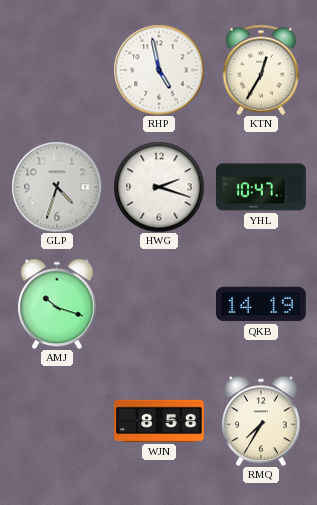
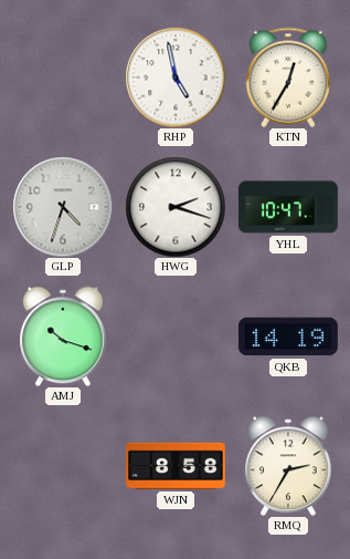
RMQ: 7:35 -> 2:35
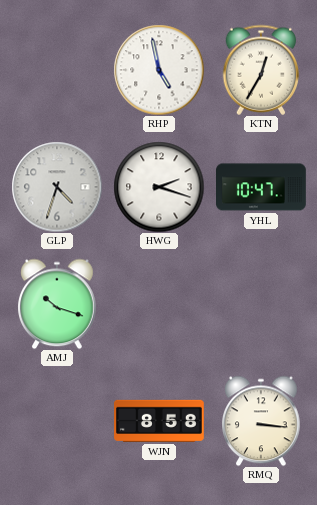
QKB: 14:19 -> none
RMQ: 2:35 -> 3:16
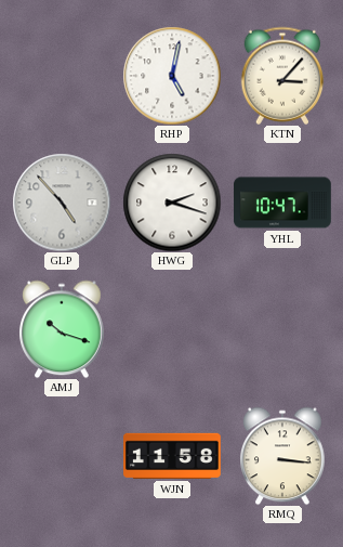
RHP: 4:58 -> 5:02
KTN: 12:35 -> 3:07
GLP: 4:33 -> 4:53
WJN: 8:58 -> 11:58
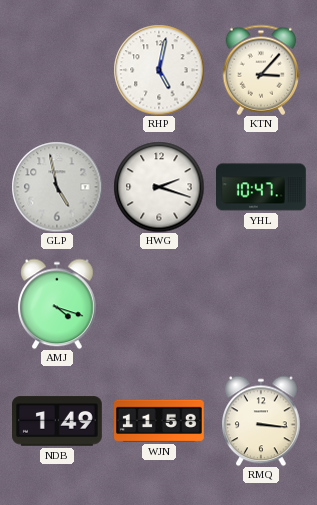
GLP: 4:53 -> 4:58
AMJ: 10:18 -> 4:18
NDB: none -> 1:49
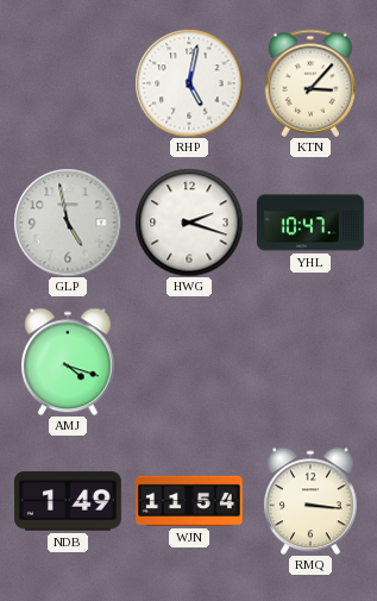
WJN: 11:58 -> 11:54
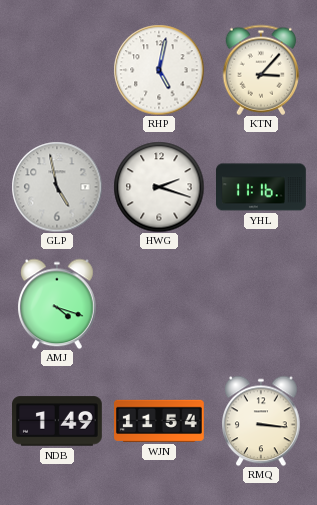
YHL: 10:47 -> 11:16
